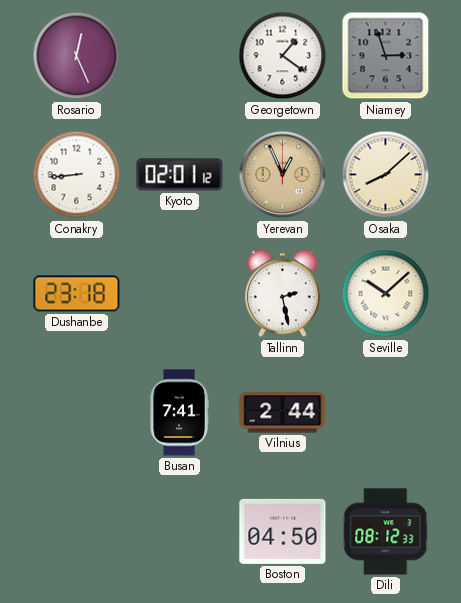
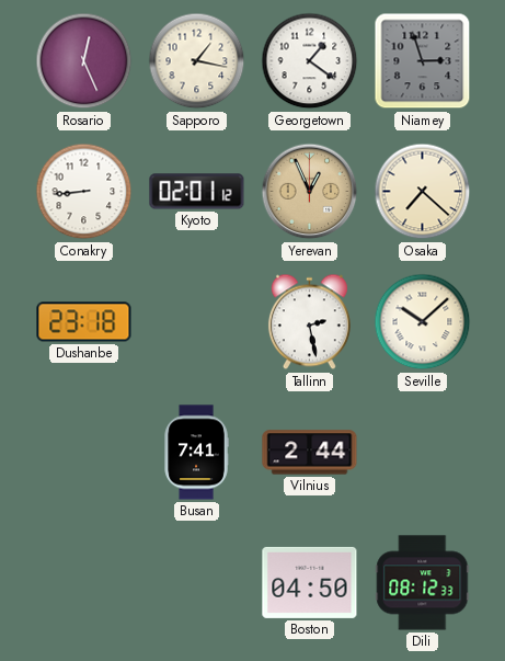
Sapporo: none -> 1:17
Osaka: 8:08 -> 7:22
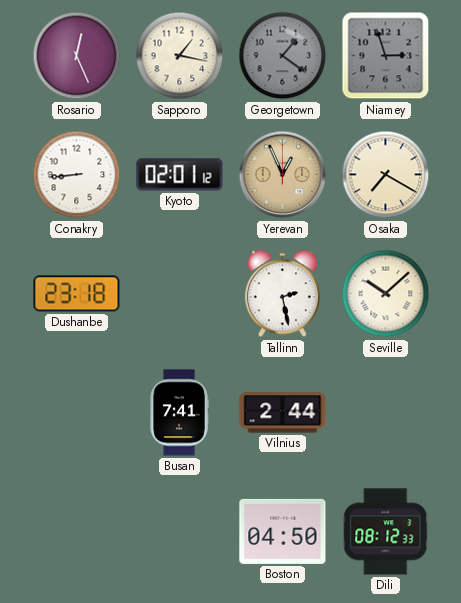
Georgetown dial: white -> grey
Osaka: 7:22 -> 7:20
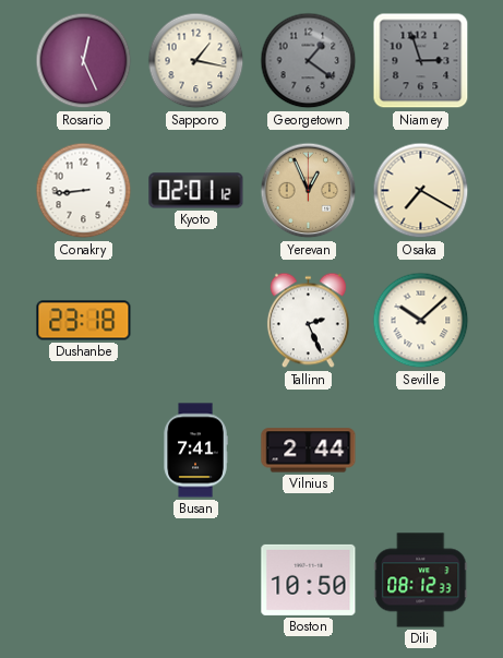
Tallinn: 2:28 -> 2:26
Boston: 04:50 -> 10:50
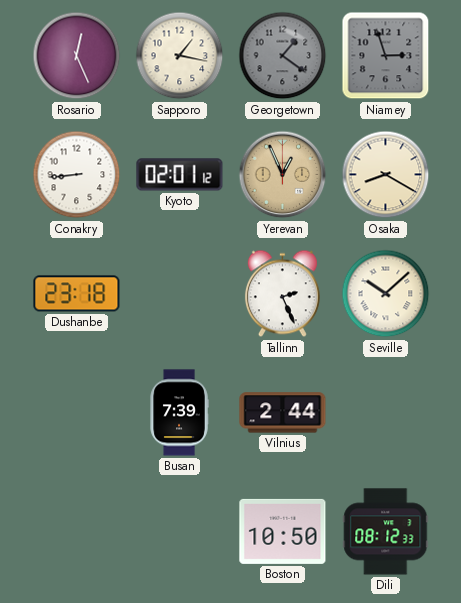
Osaka: 7:20 -> 8:20
Busan: 7:41 -> 7:39
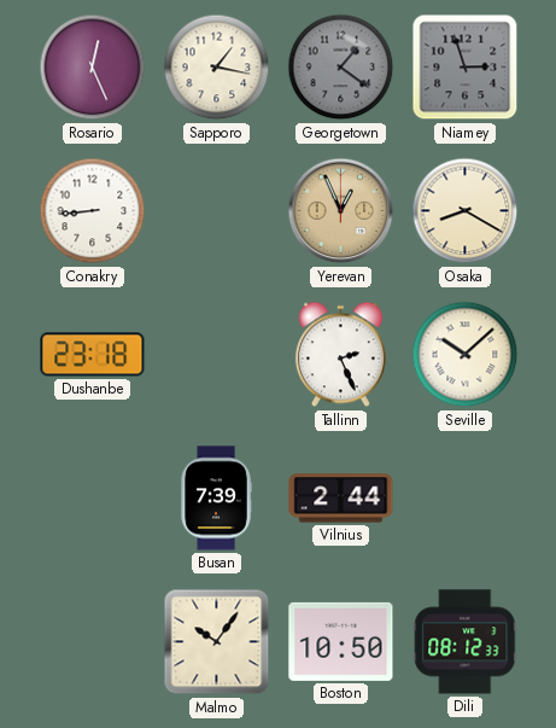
Kyoto: 02:01 -> none
Malmo: none -> 10:06
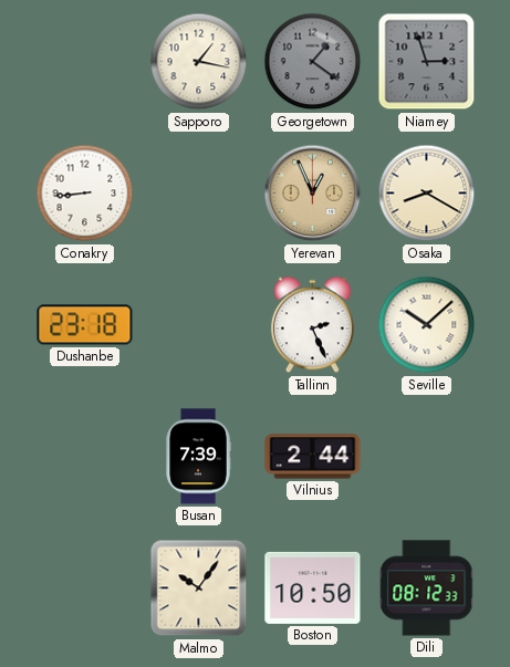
Rosario: 12:26 -> none
